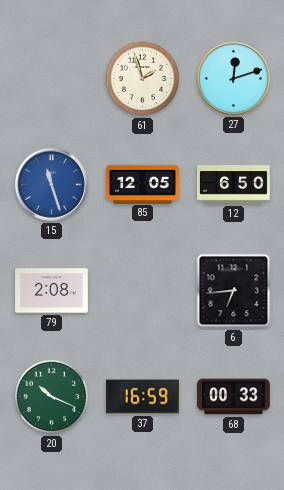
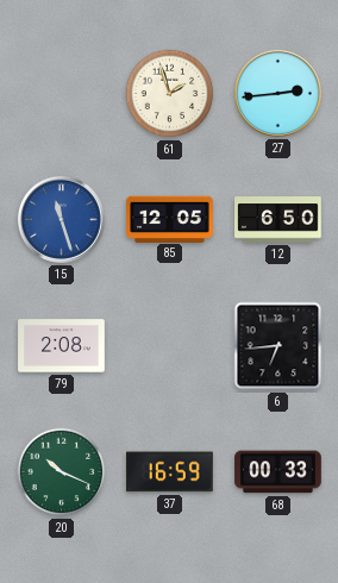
27: 12:12 -> 2:44
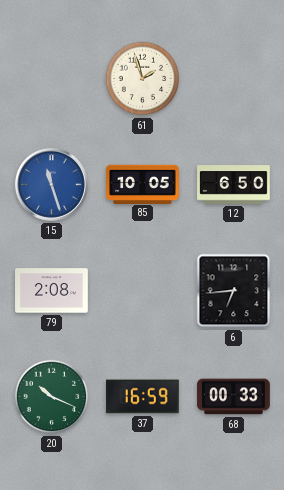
27: 2:44 -> none
85: 12:05 -> 10:05
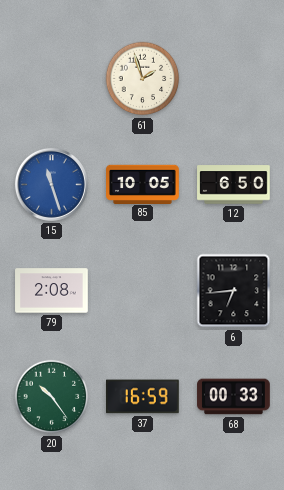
20: 10:19 -> 10:24
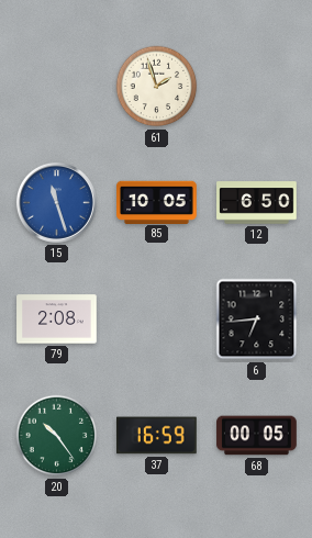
68: 00:33 -> 00:05
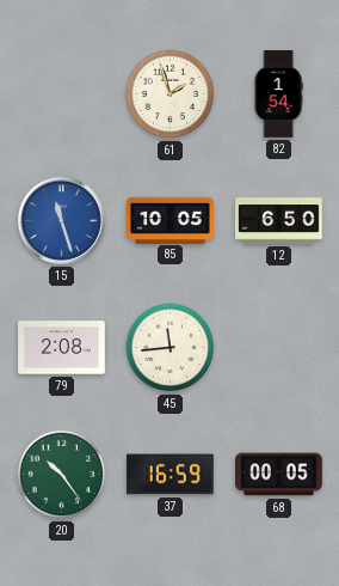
82: none -> 1:54
45: none -> 11:44
6: 6:44 -> none
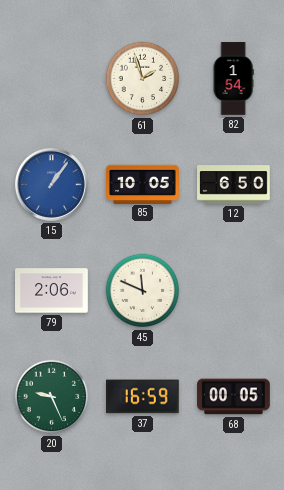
15: 11:27 -> 1:06
79: 2:08 -> 2:06
45: 11:44 -> 11:49
20: 10:24 -> 9:26
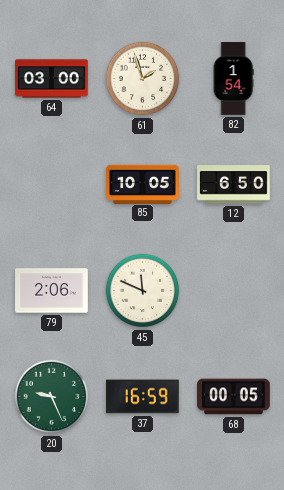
64: none -> 03:00
15: 1:06 -> none
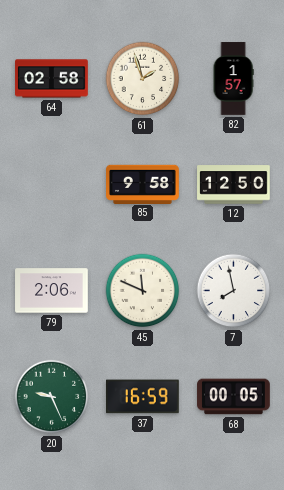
64: 03:00 -> 02:58
82: 1:54 -> 1:57
85: 10:05 -> 9:58
12: 6:50 -> 12:50
7: none -> 7:58
